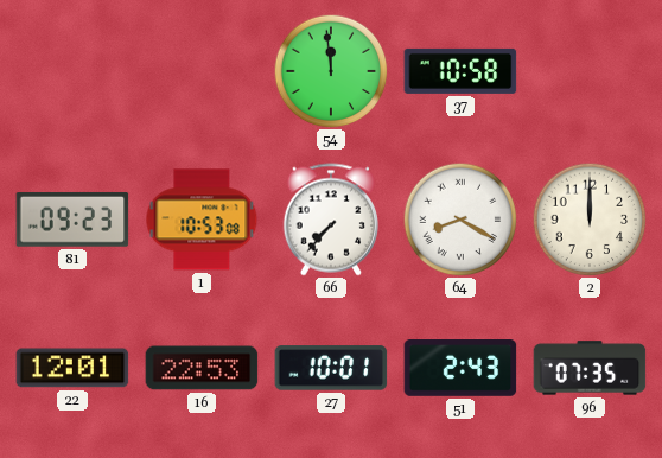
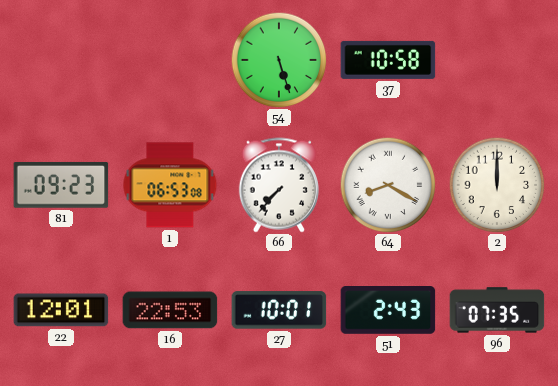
54: 11:59 -> 5:27
1: 10:53 -> 06:53
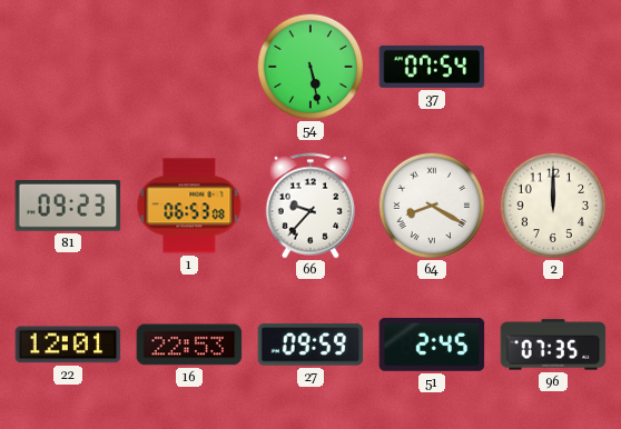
54: 5:27 -> 5:28
37: 10:58 -> 07:54
66: 7:37 -> 9:37
27: 10:01 -> 09:59
51: 2:43 -> 2:45
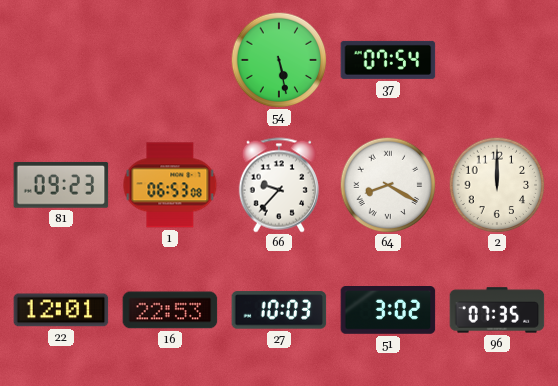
27: 09:59 -> 10:03
51: 2:45 -> 3:02
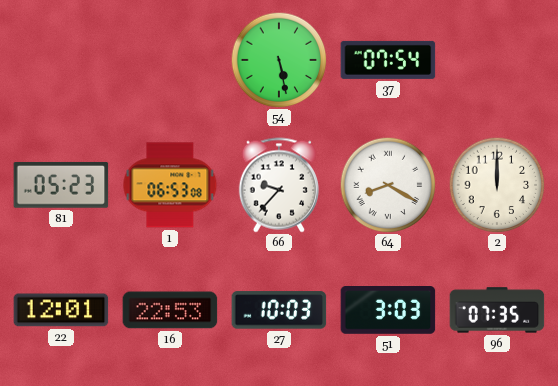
81: 09:23 -> 05:23
51: 3:02 -> 3:03
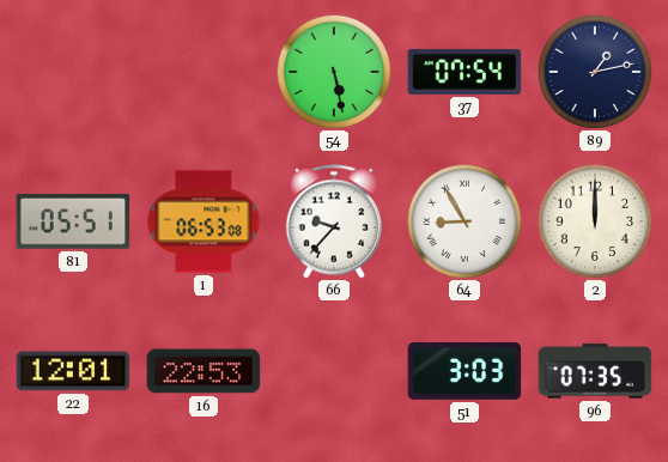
89: none -> 1:13
81: 05:23 -> 05:51
64: 8:20 -> 8:55
27: 10:03 -> none
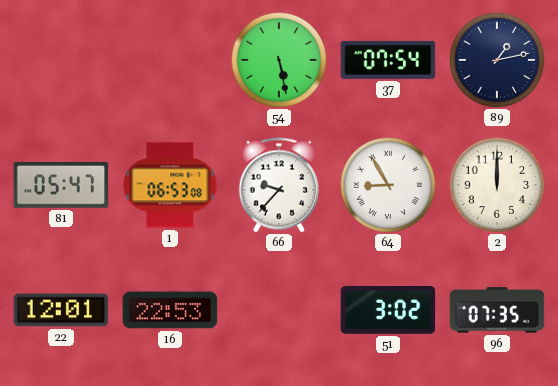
81: 05:51 -> 05:47
51: 3:03 -> 3:02
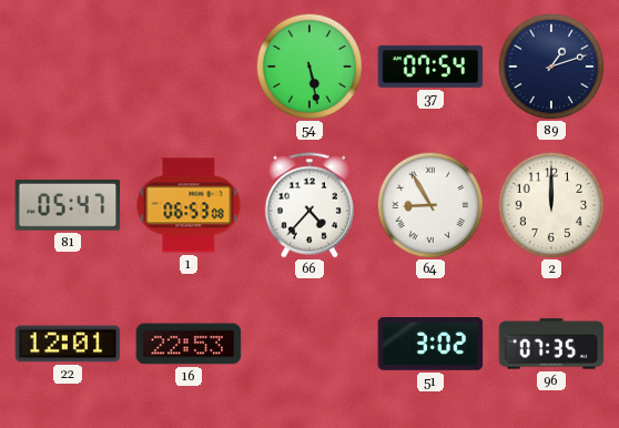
89: 1:13 -> 1:12
66: 9:37 -> 4:37
